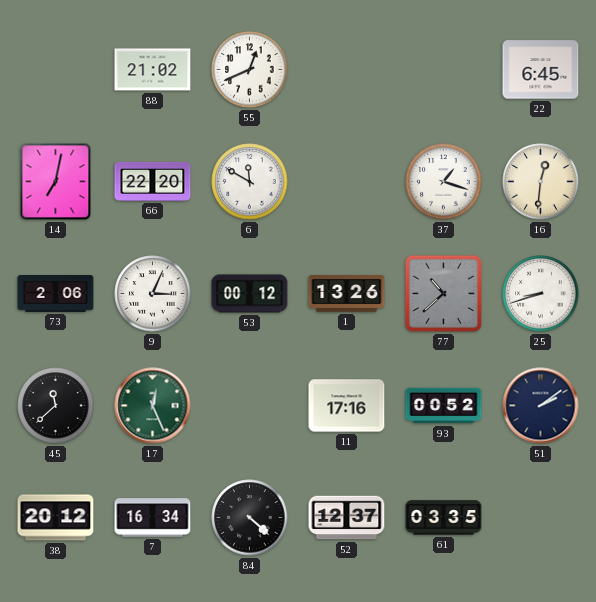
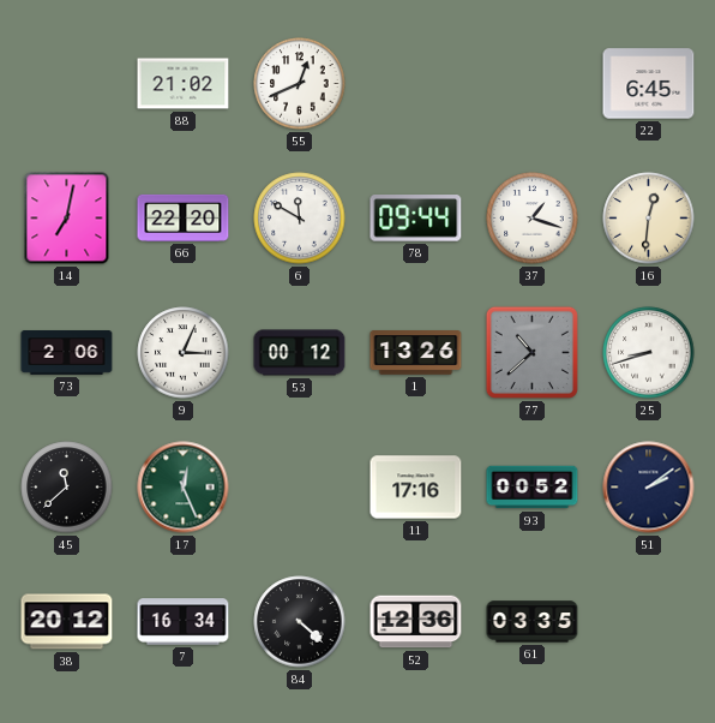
78: none -> 09:44
52: 12:37 -> 12:36
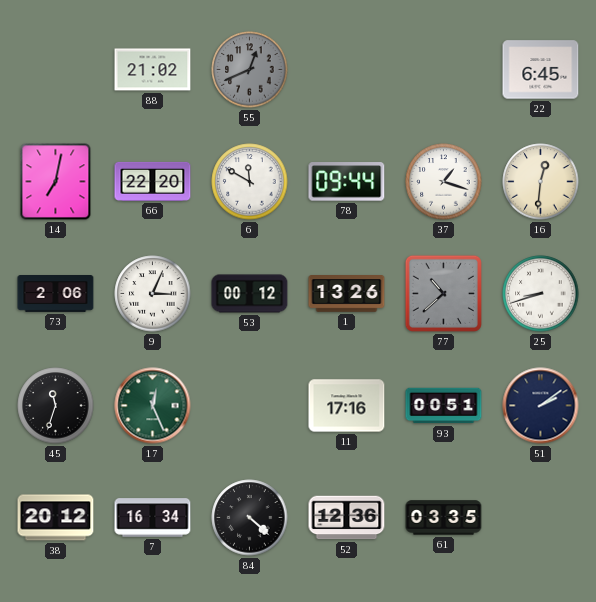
55 dial: white -> grey
45: 11:38 -> 11:33
93: 00:52 -> 00:51
